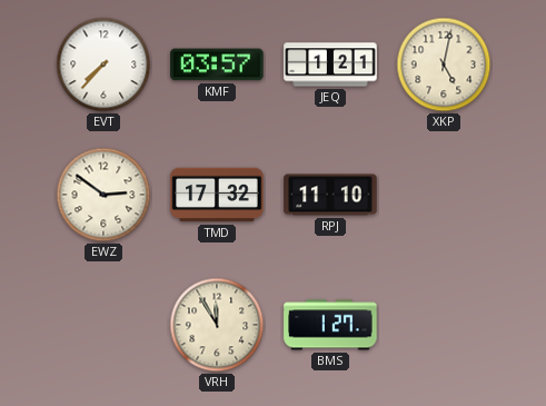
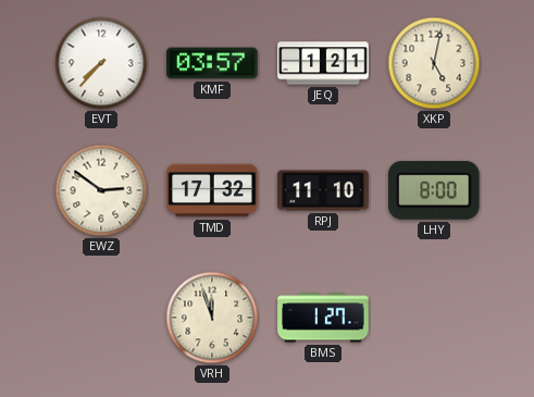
LHY: none -> 8:00
VRH: 11:55 -> 11:57
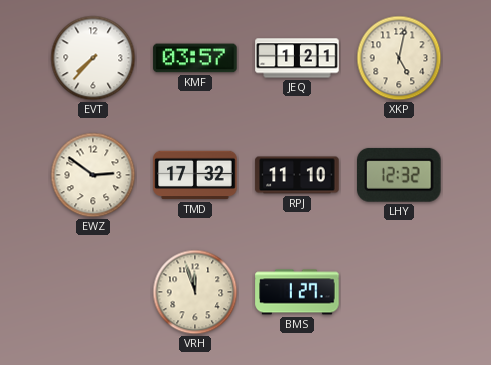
LHY: 8:00 -> 12:32
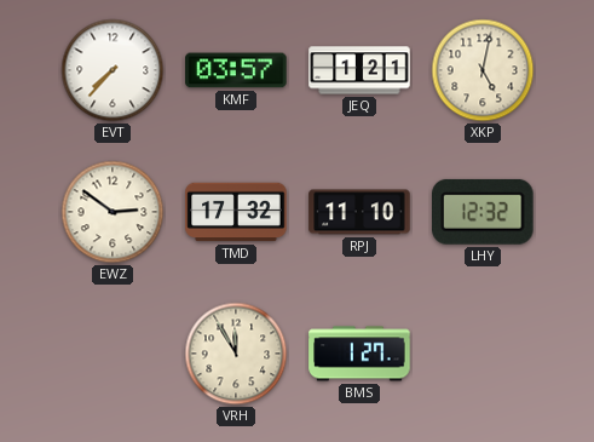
VRH: 11:57 -> 11:55
